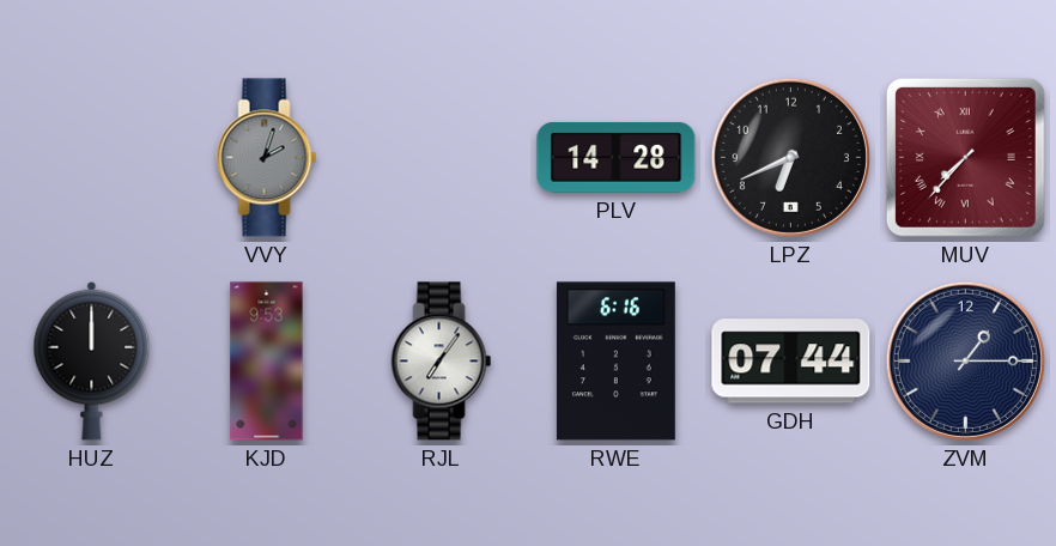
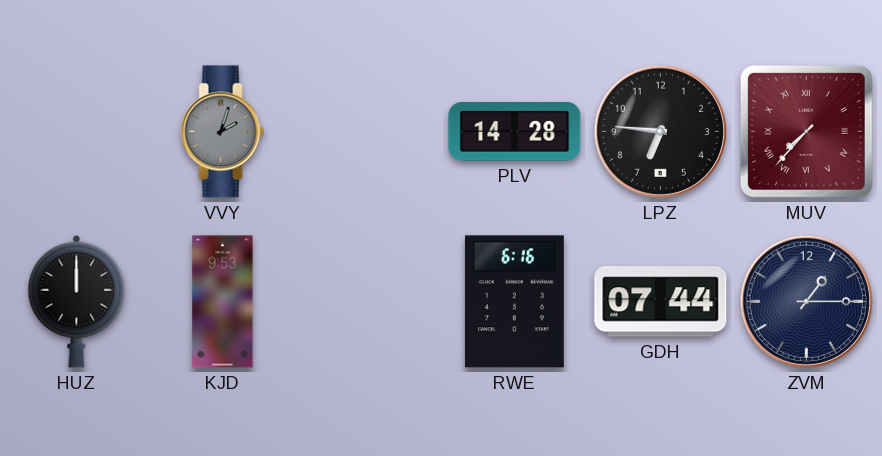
LPZ: 6:41 -> 6:46
RJL: 7:06 -> none
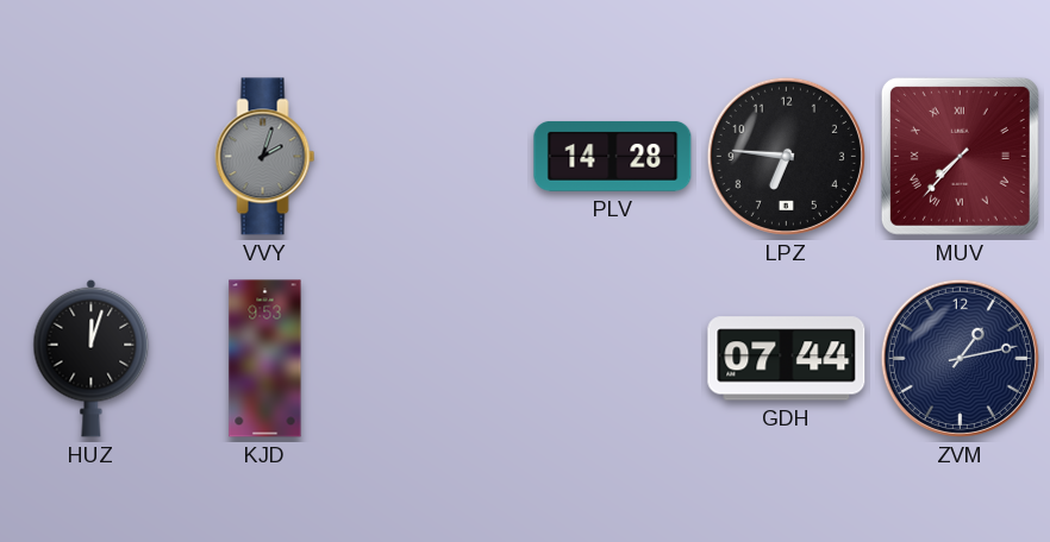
HUZ: 12:00 -> 12:03
RWE: 6:16 -> none
ZVM: 1:15 -> 1:13
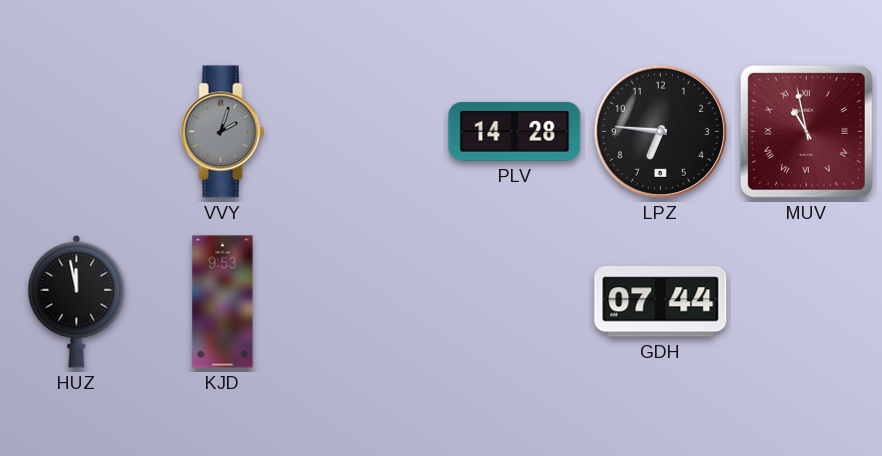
MUV: 7:37 -> 10:58
HUZ: 12:03 -> 11:58
ZVM: 1:13 -> none
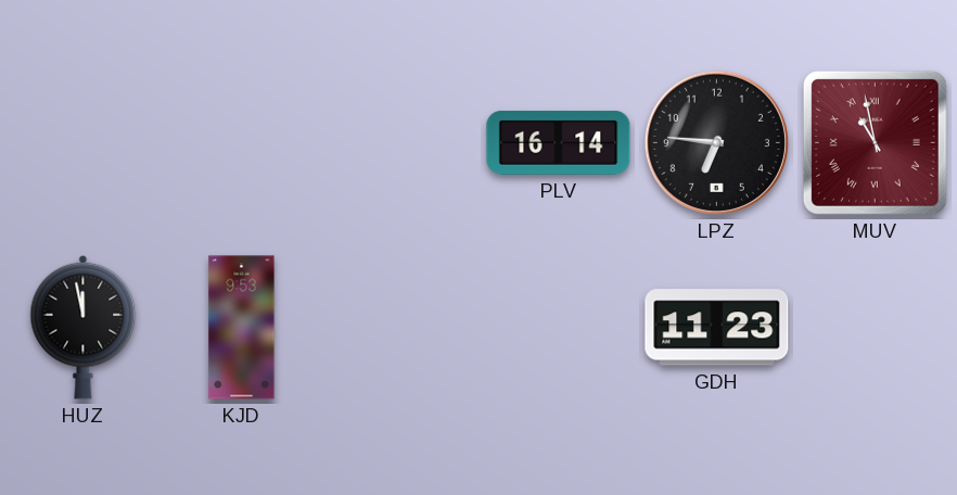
VVY: 2:03 -> none
PLV: 14:28 -> 16:14
GDH: 07:44 -> 11:23
